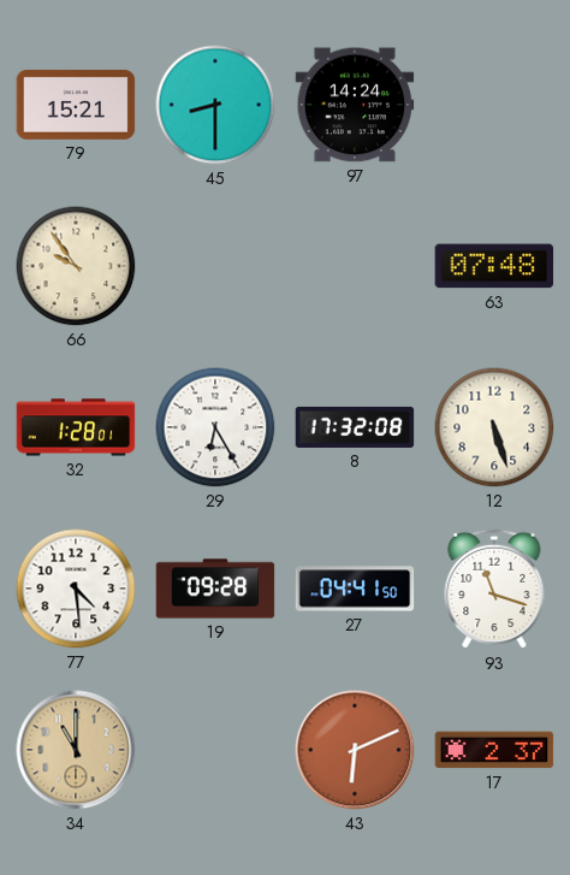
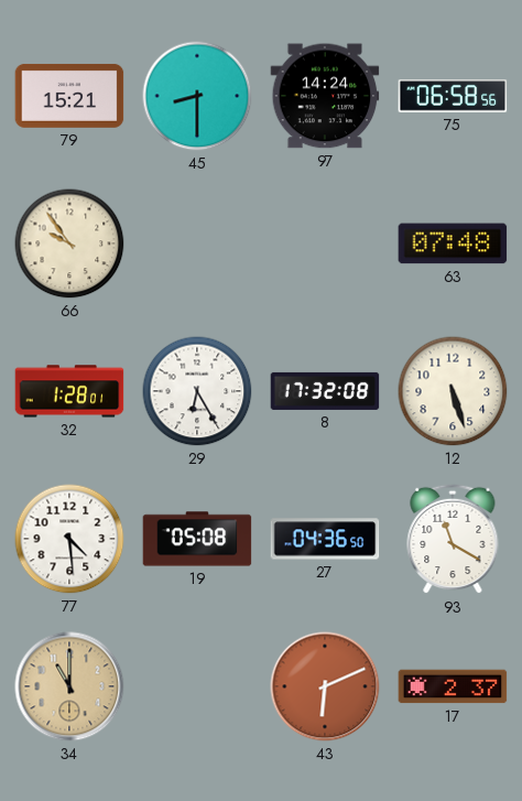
75: none -> 06:58
19: 09:28 -> 05:08
27: 04:41 -> 04:36
93: 11:18 -> 11:20
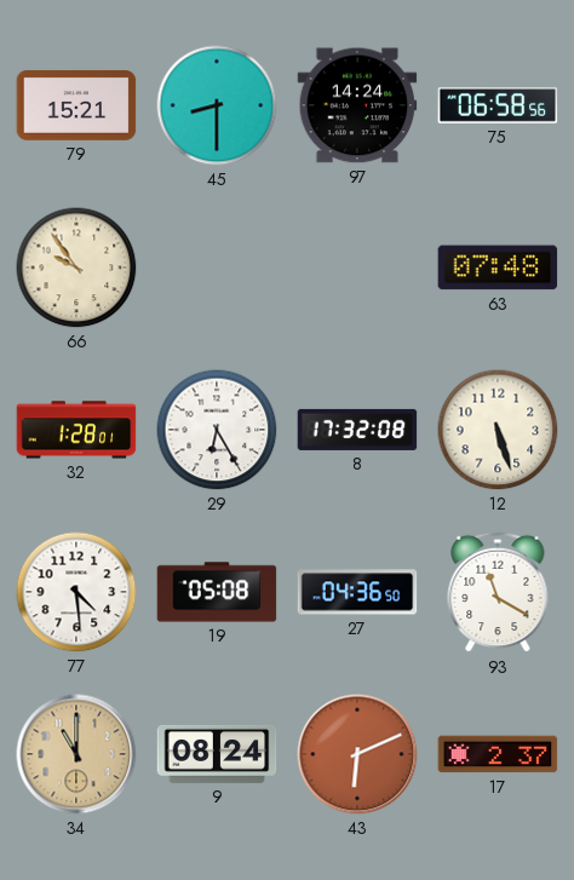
9: none -> 08:24
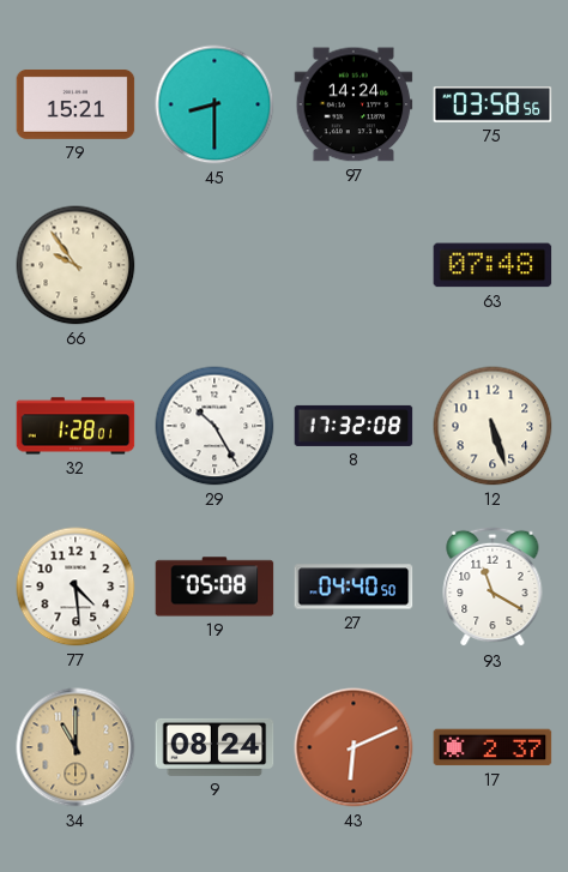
75: 06:58 -> 03:58
29: 6:25 -> 10:25
27: 04:36 -> 04:40
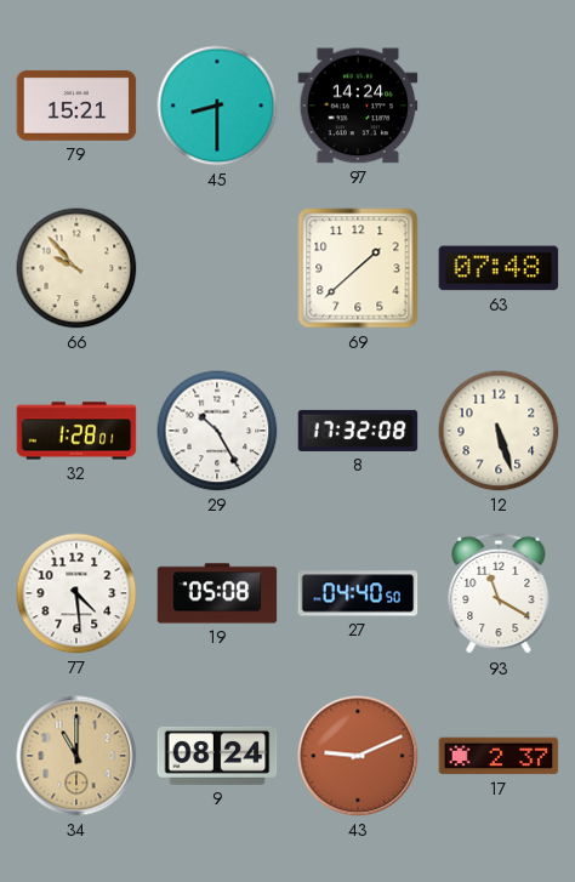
75: 03:58 -> none
66: 9:54 -> 9:53
69: none -> 1:38
43: 6:11 -> 9:11
